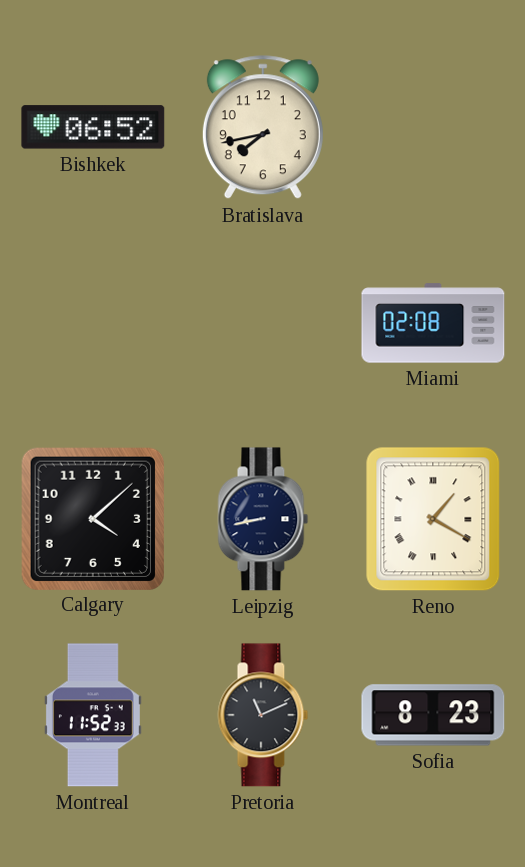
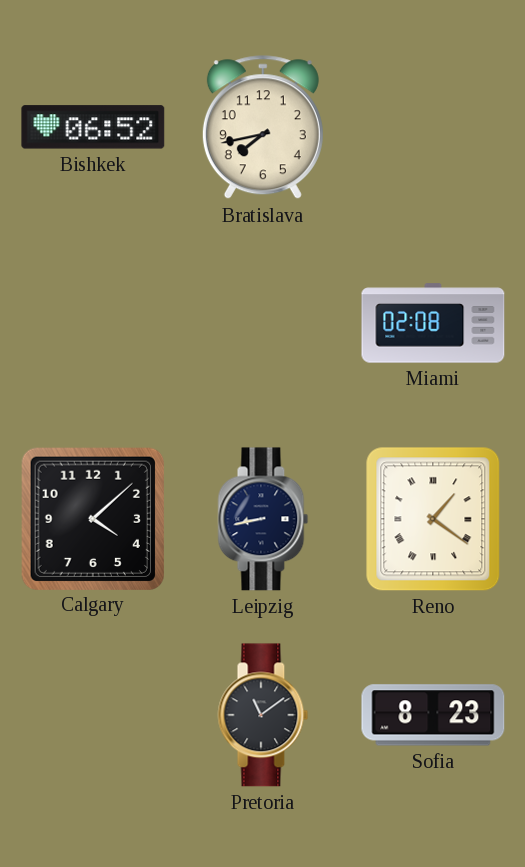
Reno: 1:20 -> 1:21
Montreal: 11:52 -> none
Pretoria: 11:11 -> 11:09
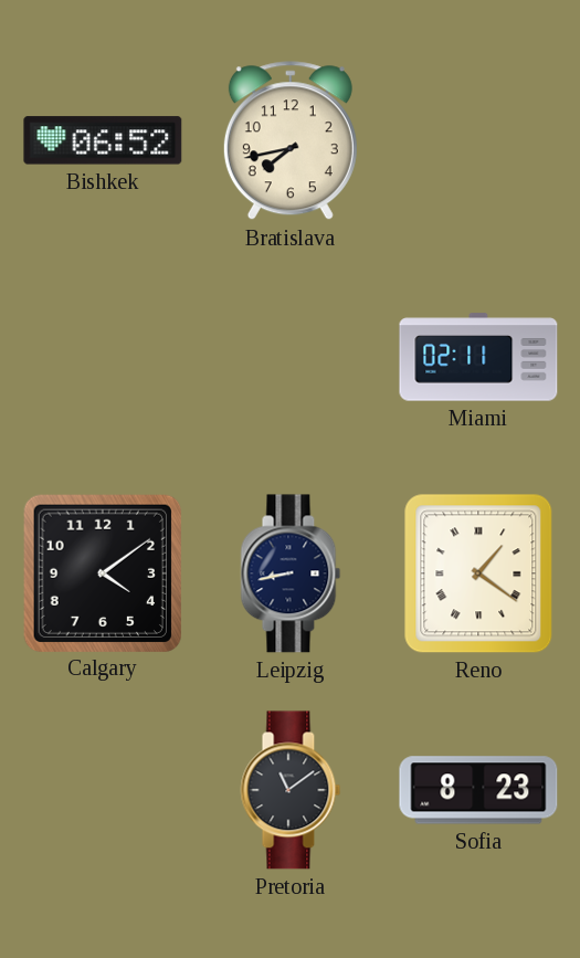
Miami: 02:08 -> 02:11
Calgary: 4:08 -> 4:09
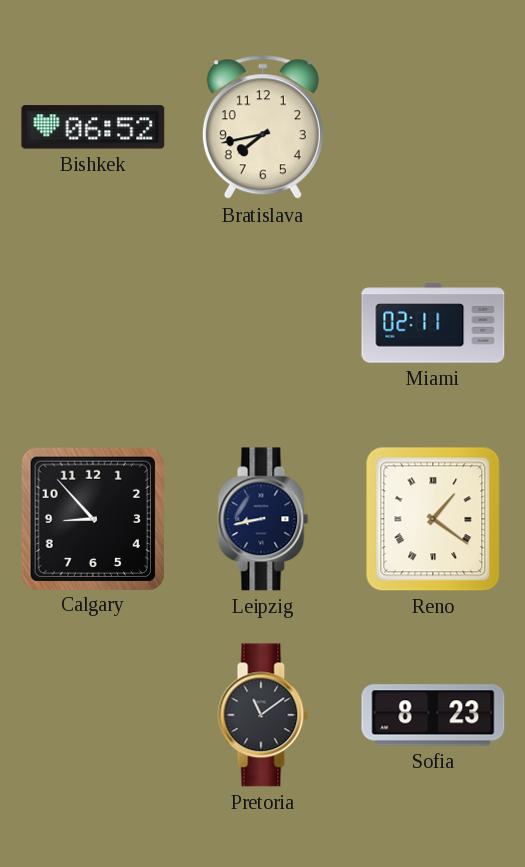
Calgary: 4:09 -> 8:53
